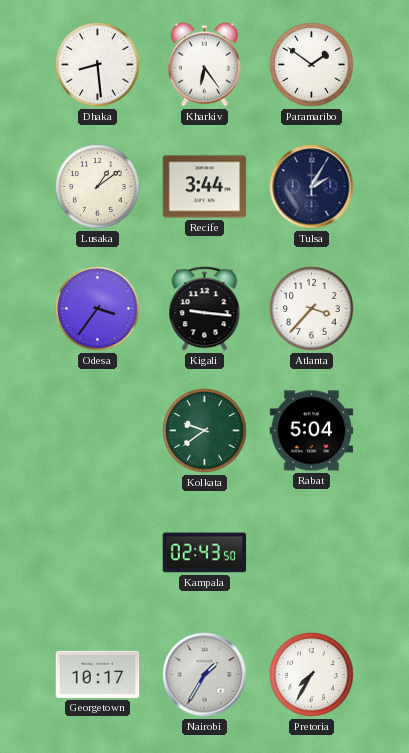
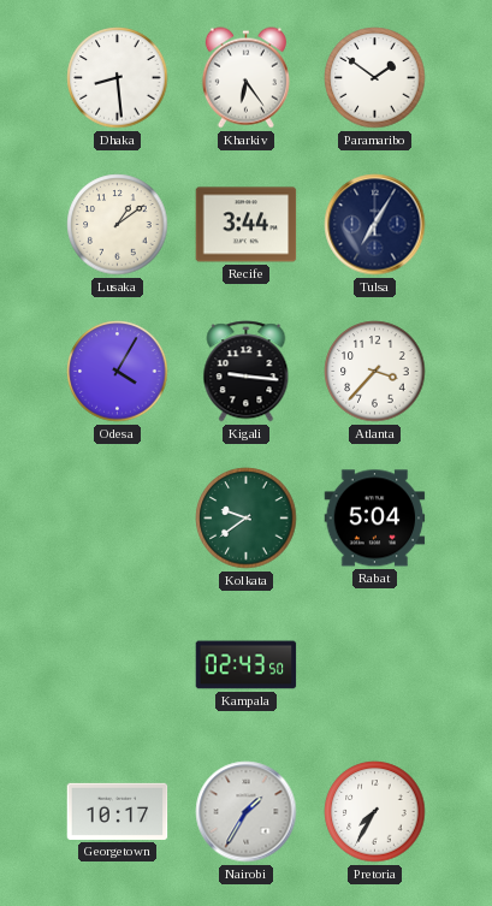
Tulsa: 2:05 -> 7:05
Odesa: 3:36 -> 4:05
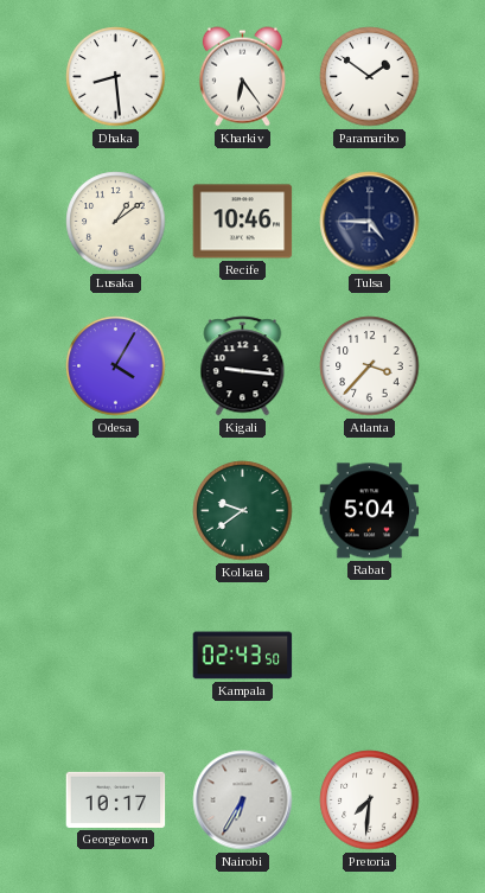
Recife: 3:44 -> 10:46
Tulsa: 7:05 -> 4:45
Nairobi: 1:35 -> 6:35
Pretoria: 7:35 -> 7:31
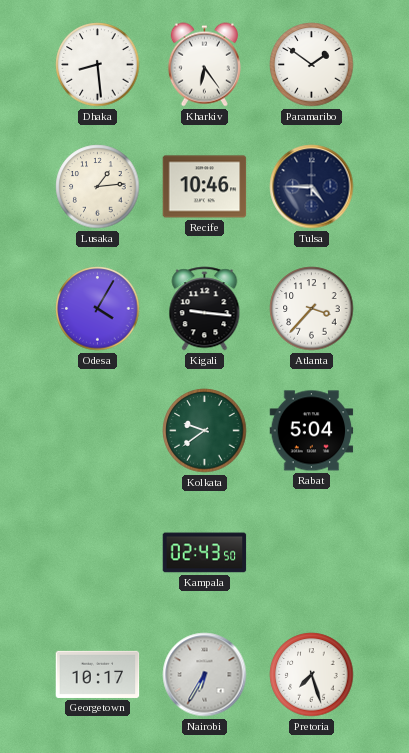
Lusaka: 1:09 -> 1:14
Pretoria: 7:31 -> 7:27
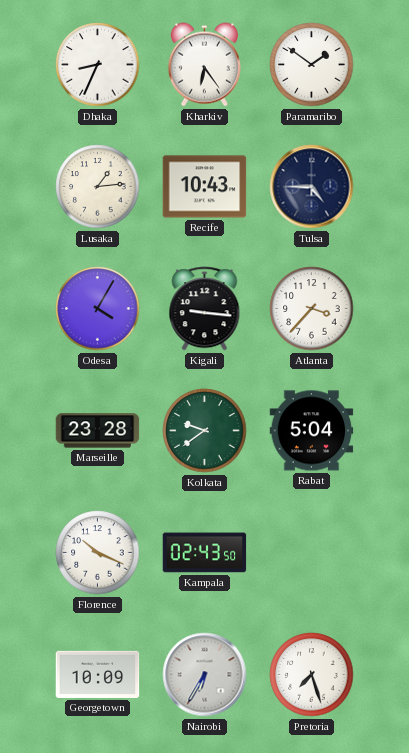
Dhaka: 8:29 -> 8:34
Recife: 10:46 -> 10:43
Marseille: none -> 23:28
Florence: none -> 10:19
Georgetown: 10:17 -> 10:09
